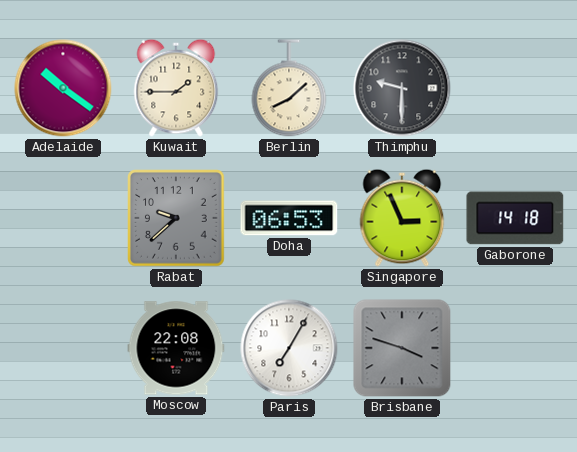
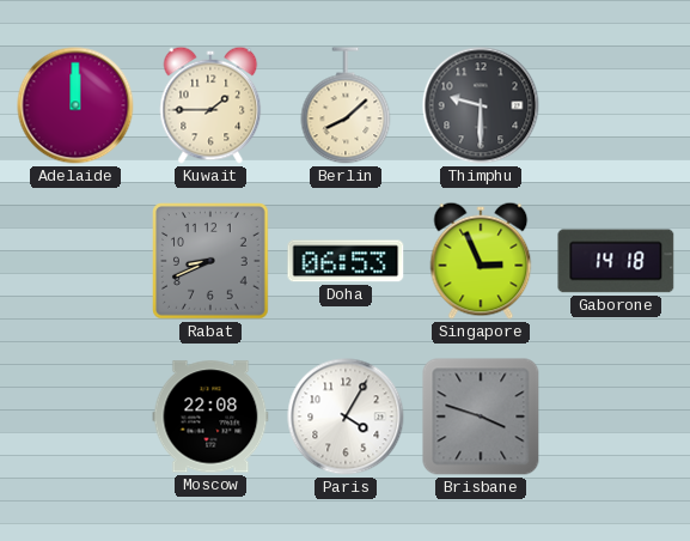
Adelaide: 10:21 -> 12:00
Rabat: 9:38 -> 8:41
Paris: 7:05 -> 4:05
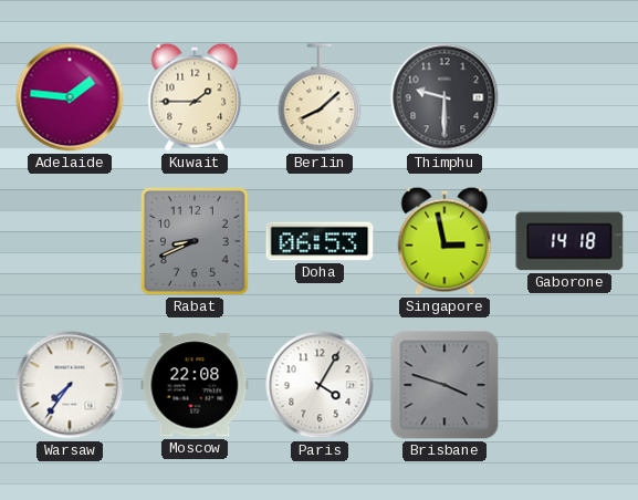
Adelaide: 12:00 -> 1:46
Singapore: 2:56 -> 2:58
Warsaw: none -> 7:36
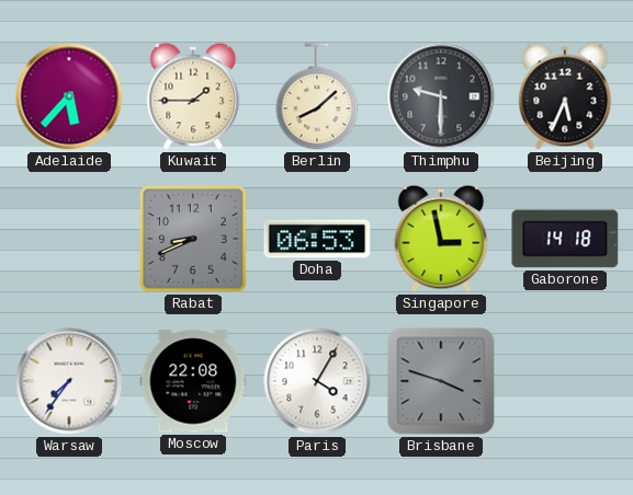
Adelaide: 1:46 -> 5:37
Beijing: none -> 5:34
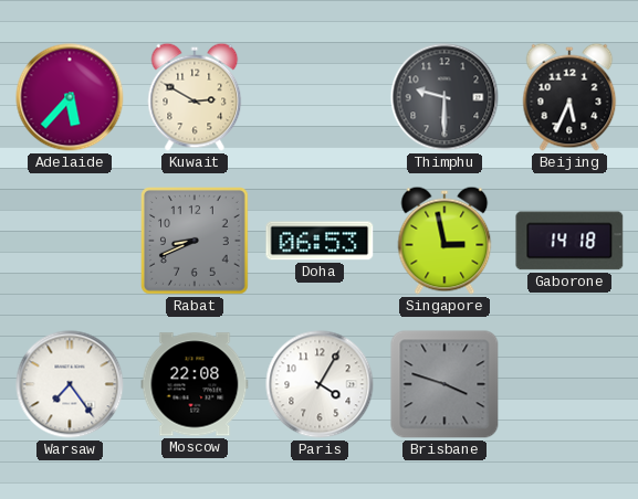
Kuwait: 1:45 -> 2:50
Berlin: 8:08 -> none
Warsaw: 7:36 -> 7:24
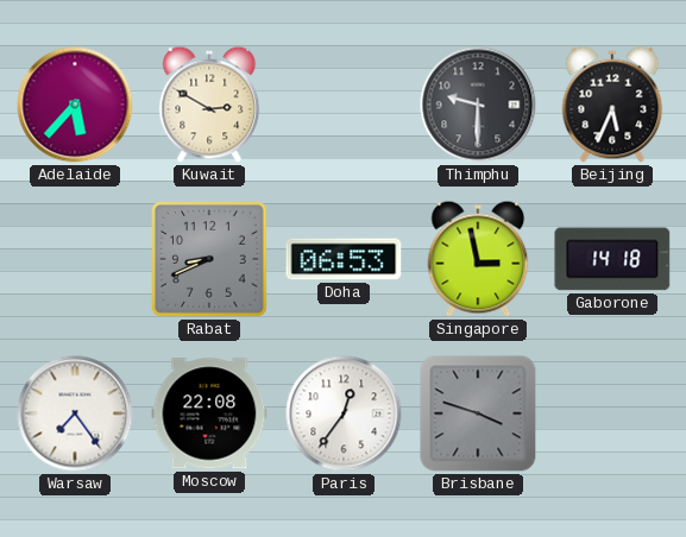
Paris: 4:05 -> 12:36
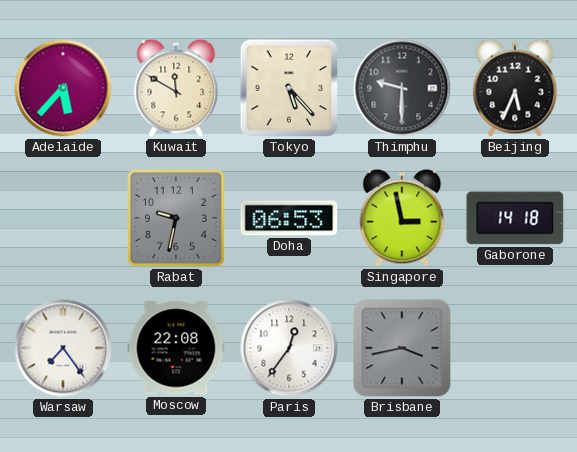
Kuwait: 2:50 -> 11:50
Tokyo: none -> 5:23
Rabat: 8:41 -> 9:32
Brisbane: 3:48 -> 3:43
